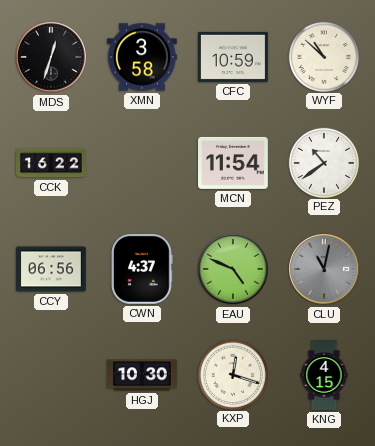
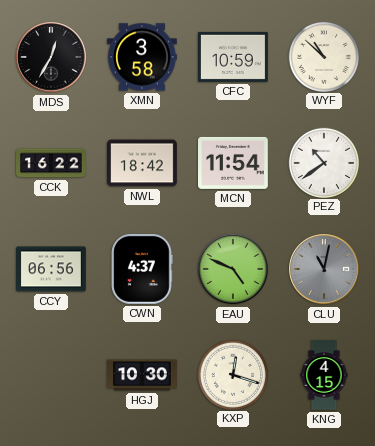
MDS: 12:33 -> 12:35
NWL: none -> 18:42
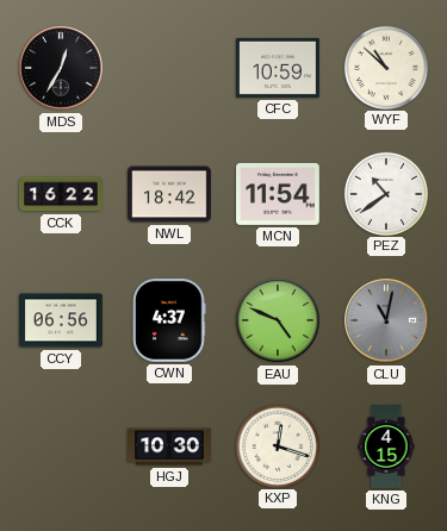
XMN: 3:58 -> none
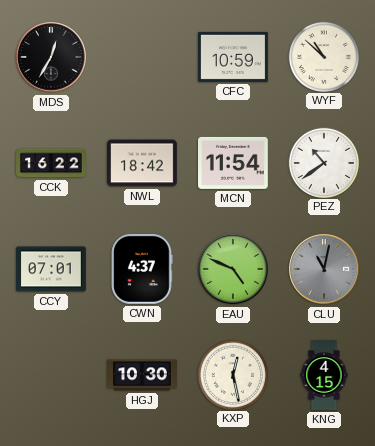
CCY: 06:56 -> 07:01
KXP: 12:18 -> 12:28
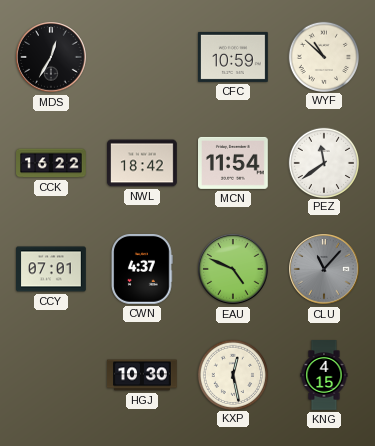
PEZ: 10:39 -> 11:39
CLU: 11:02 -> 11:07
